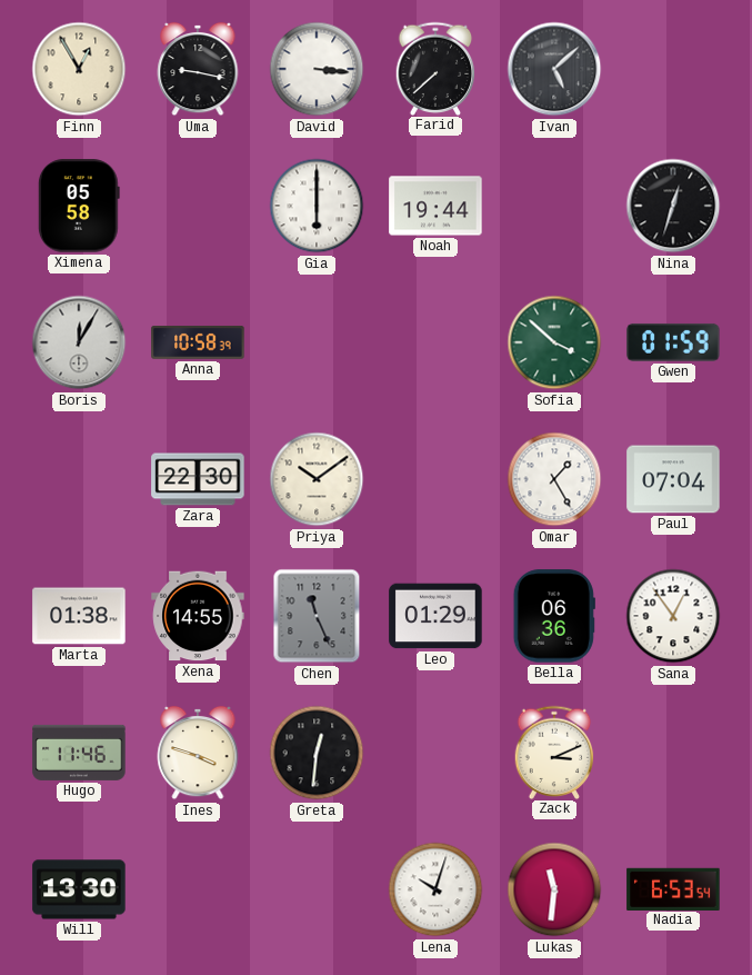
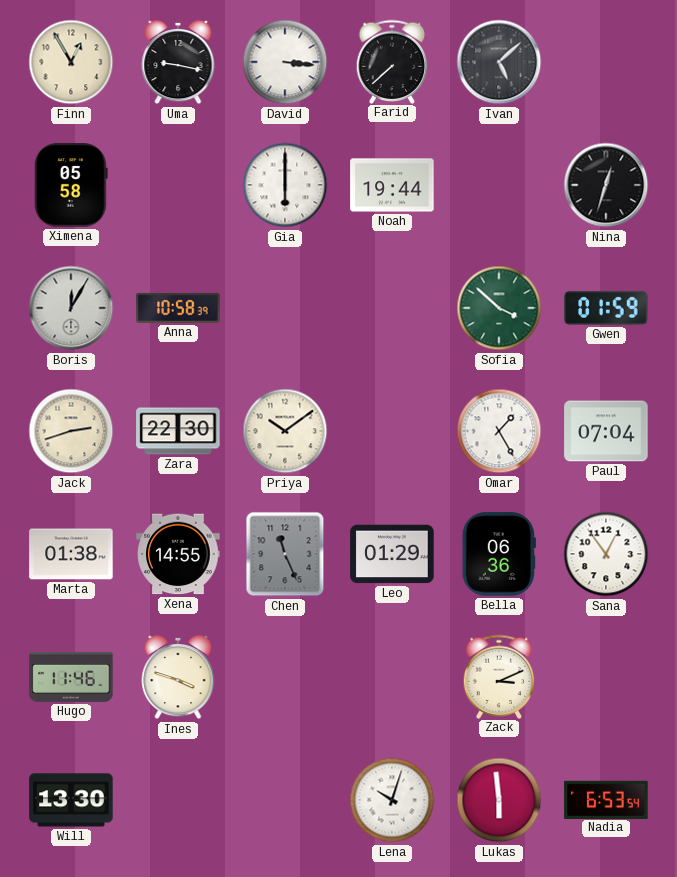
Jack: none -> 2:42
Greta: 12:31 -> none
Lukas: 11:31 -> 5:59
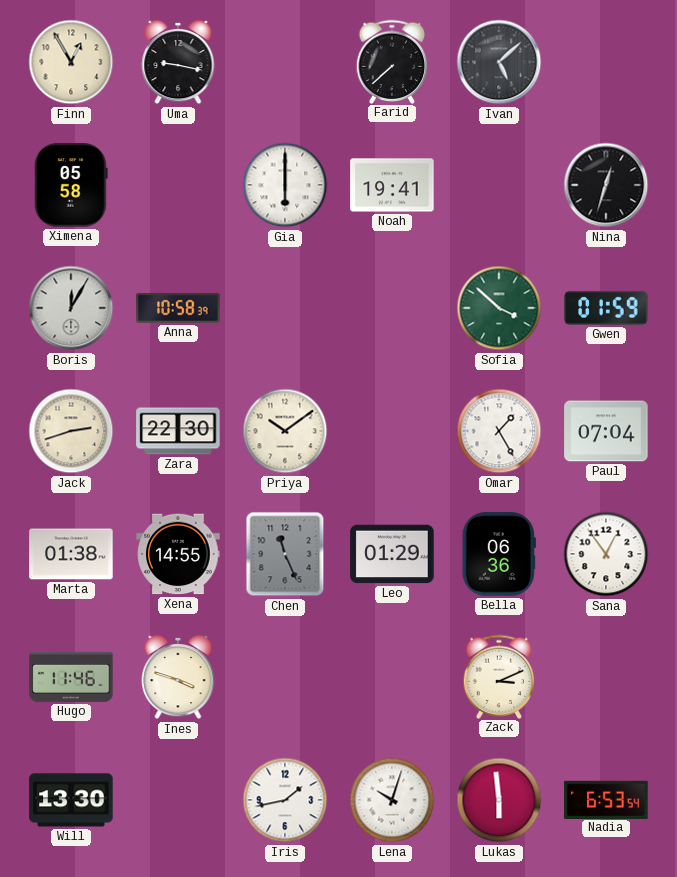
David: 3:16 -> none
Noah: 19:44 -> 19:41
Iris: none -> 1:43
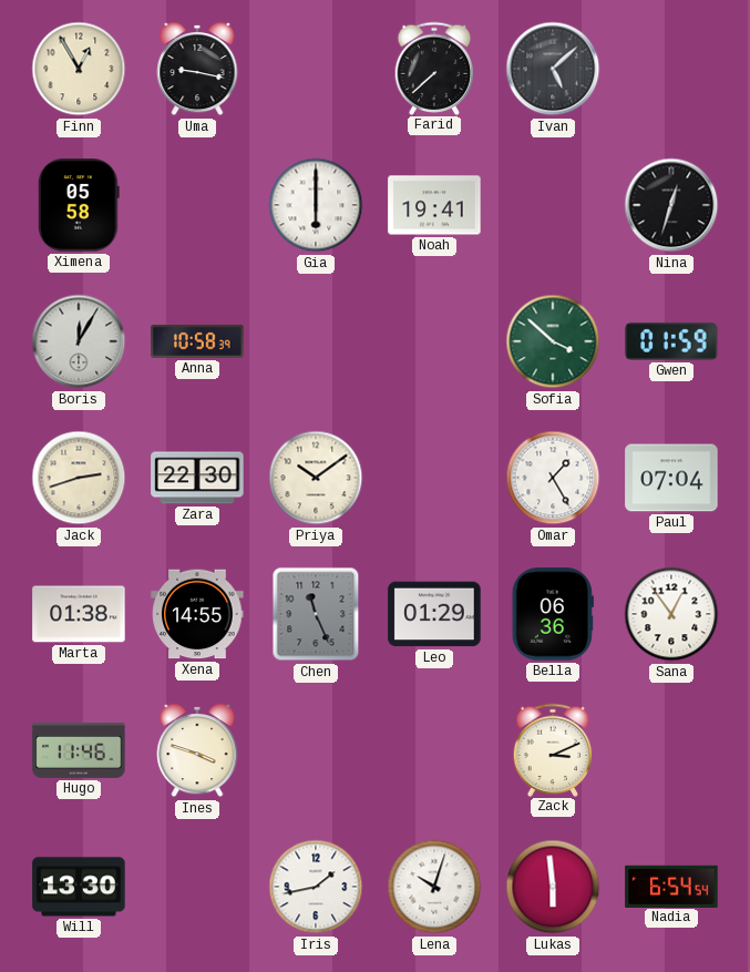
Nadia: 6:53 -> 6:54
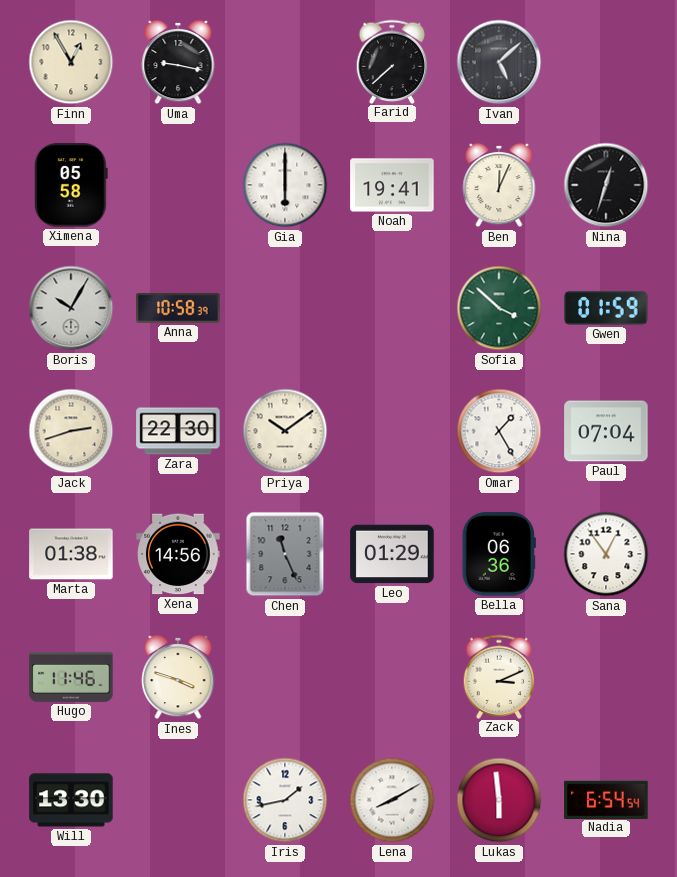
Ben: none -> 12:04
Boris: 12:05 -> 10:05
Xena: 14:55 -> 14:56
Lena: 10:03 -> 8:10
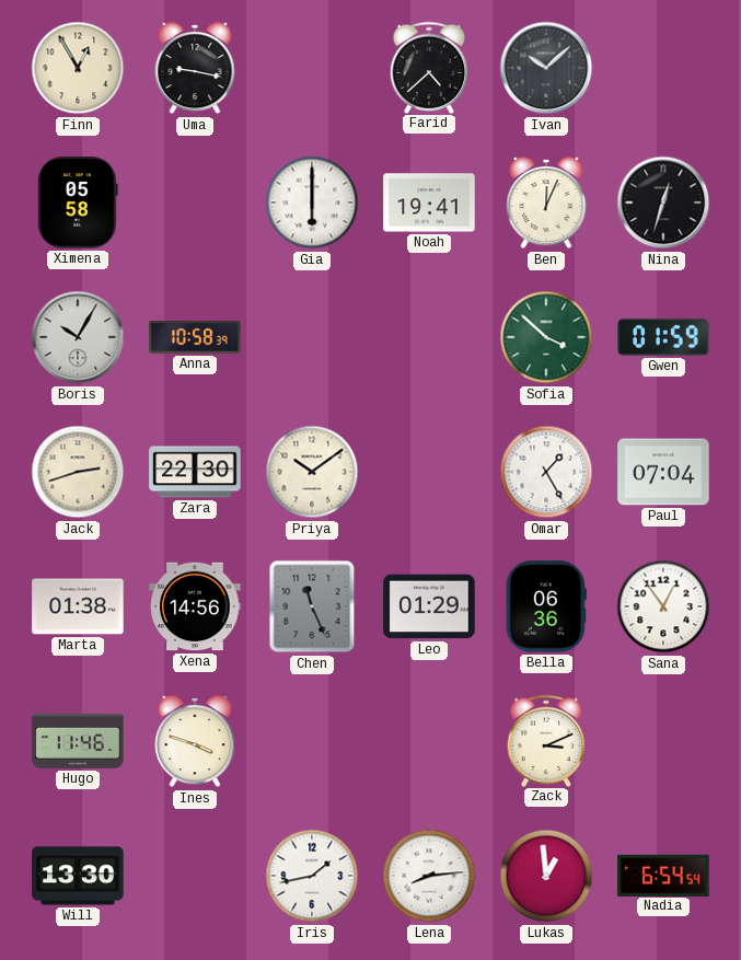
Farid: 7:38 -> 4:38
Ivan: 5:08 -> 10:08
Lena: 8:10 -> 8:14
Lukas: 5:59 -> 12:59
